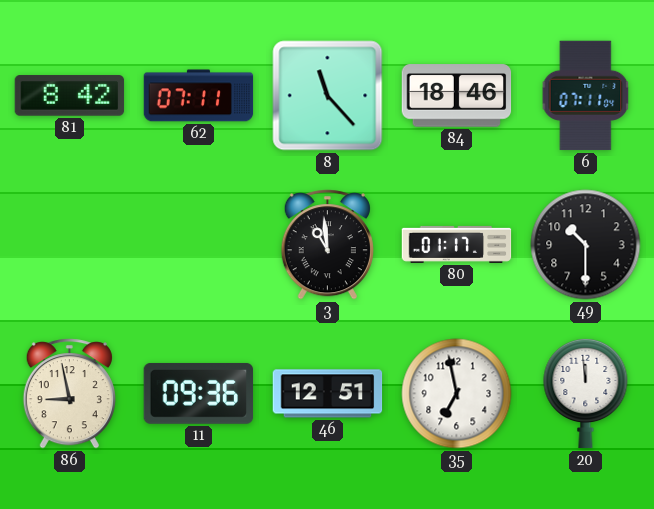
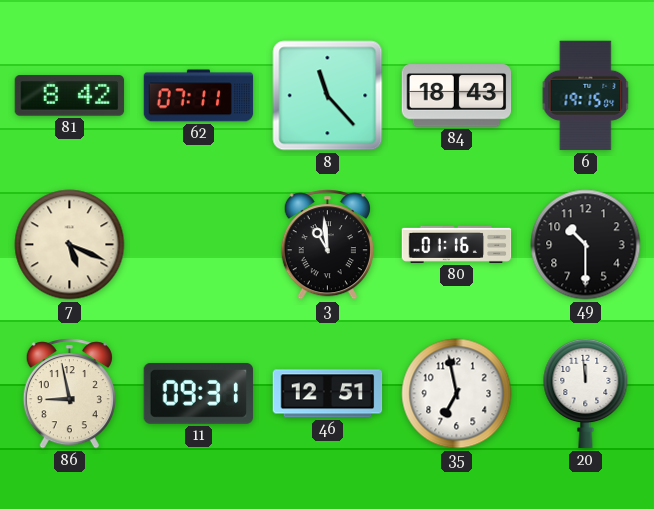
84: 18:46 -> 18:43
6: 07:11 -> 19:15
7: none -> 5:19
80: 01:17 -> 01:16
11: 09:36 -> 09:31
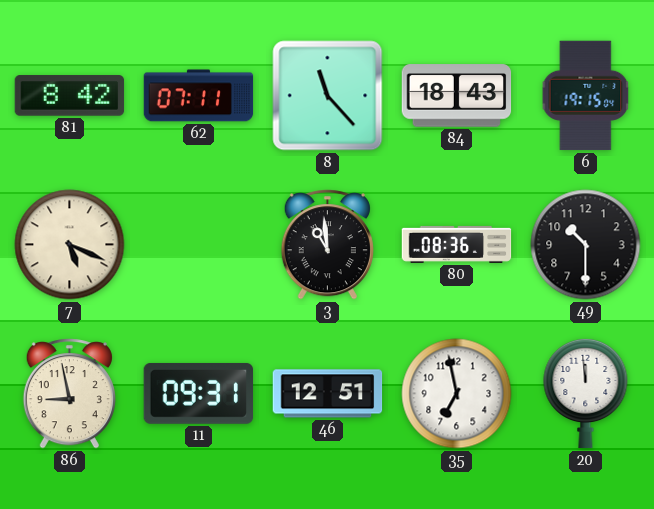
80: 01:16 -> 08:36
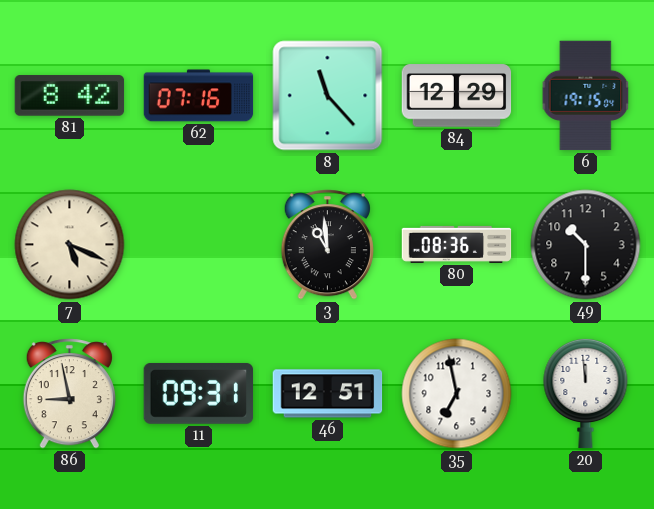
62: 07:11 -> 07:16
84: 18:43 -> 12:29
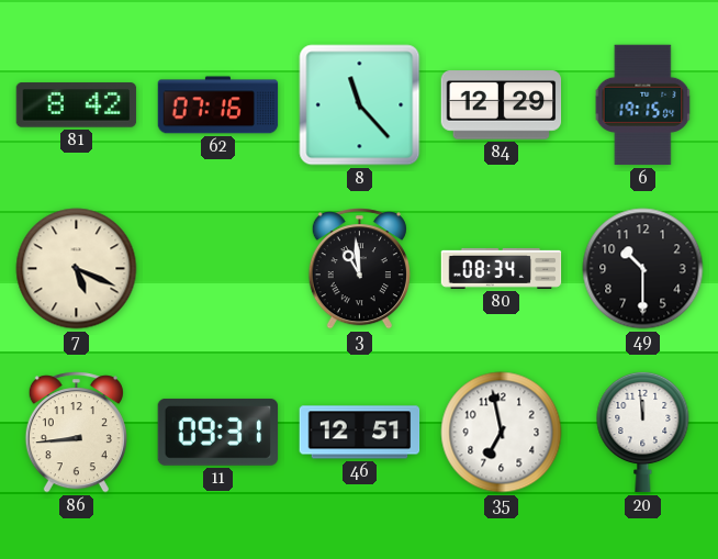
80: 08:36 -> 08:34
86: 8:58 -> 8:44
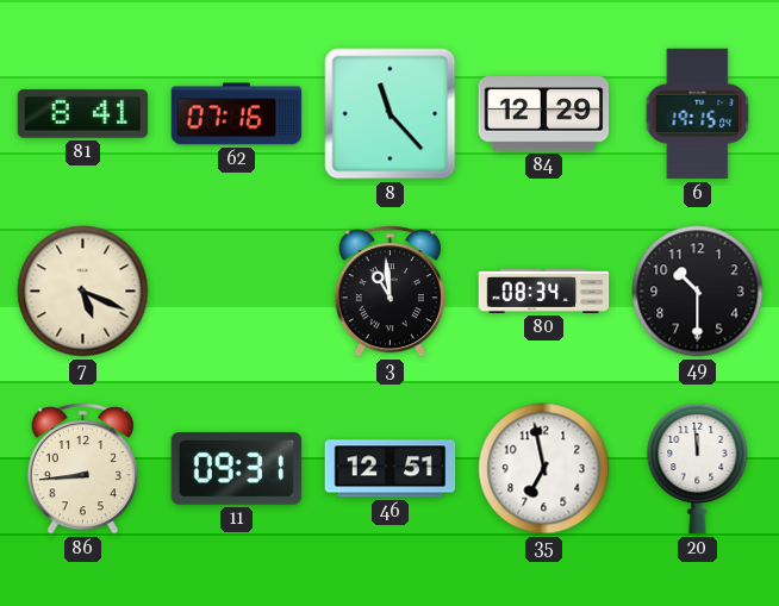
81: 8:42 -> 8:41
